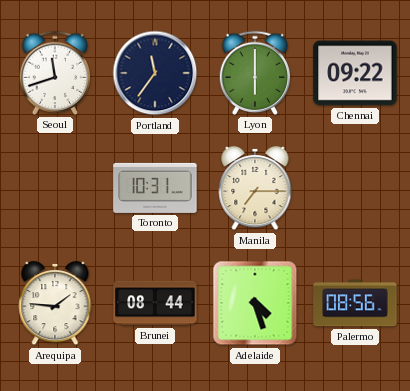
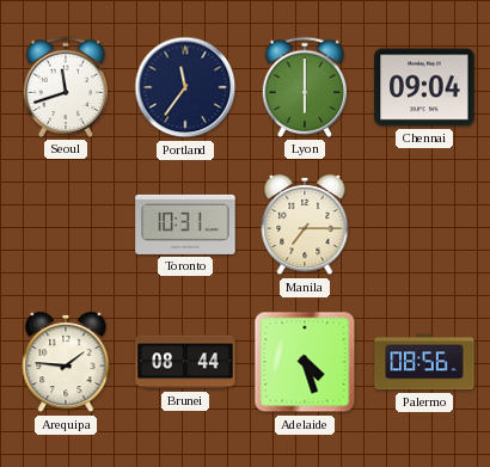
Chennai: 09:22 -> 09:04
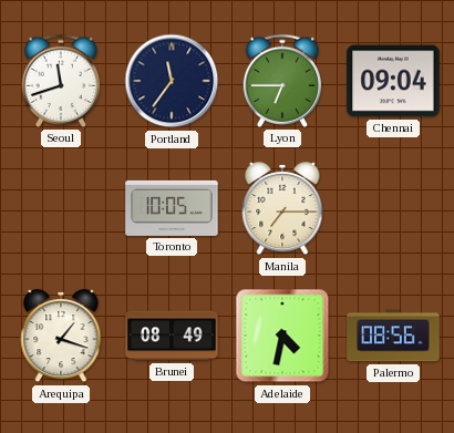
Lyon: 6:00 -> 6:45
Toronto: 10:31 -> 10:05
Arequipa: 1:46 -> 1:18
Brunei: 08:44 -> 08:49
Adelaide: 4:27 -> 4:32
